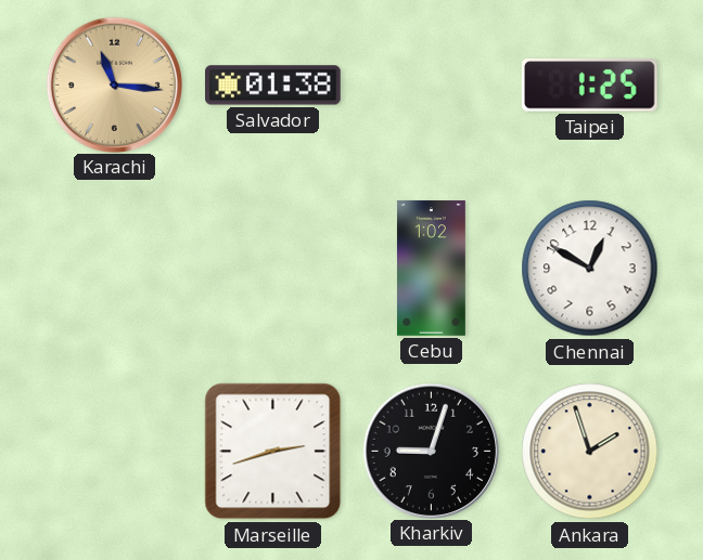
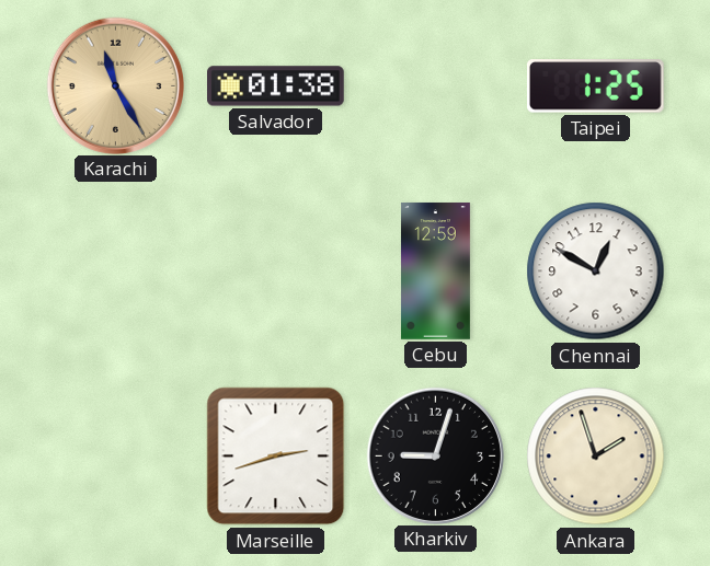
Karachi: 11:16 -> 11:25
Cebu: 1:02 -> 12:59
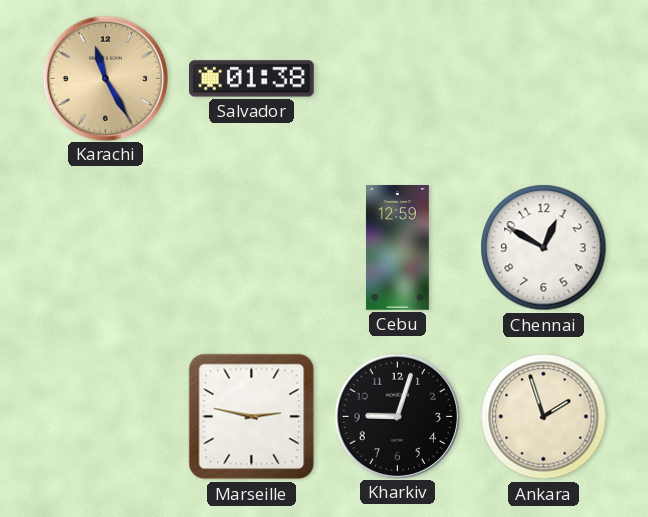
Taipei: 1:25 -> none
Marseille: 2:42 -> 2:47
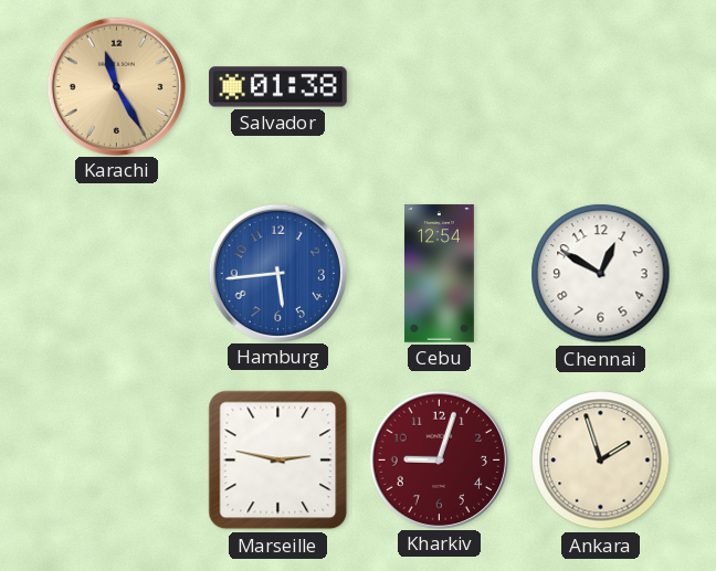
Hamburg: none -> 5:44
Cebu: 12:59 -> 12:54
Kharkiv dial: black -> burgundy
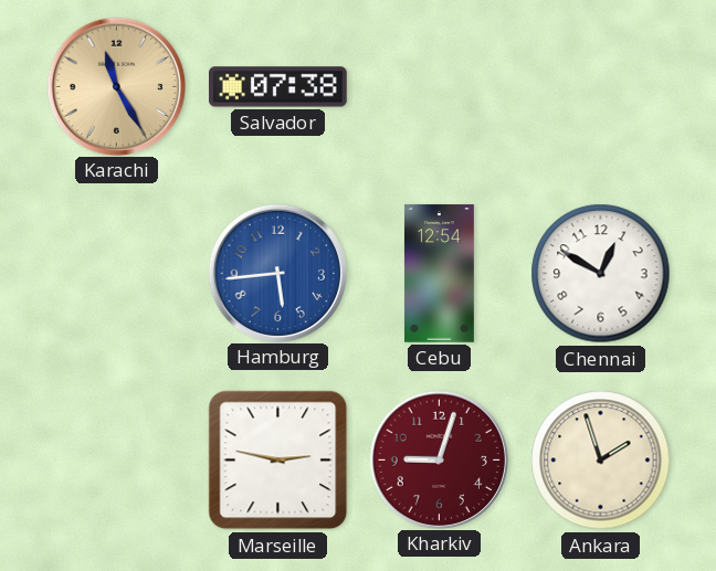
Salvador: 01:38 -> 07:38
